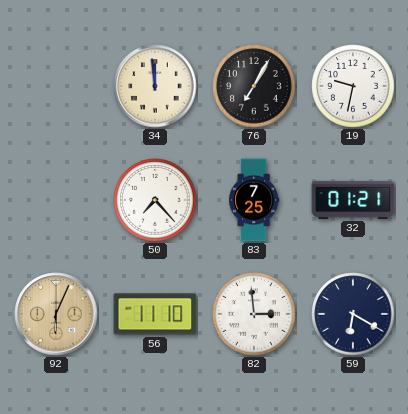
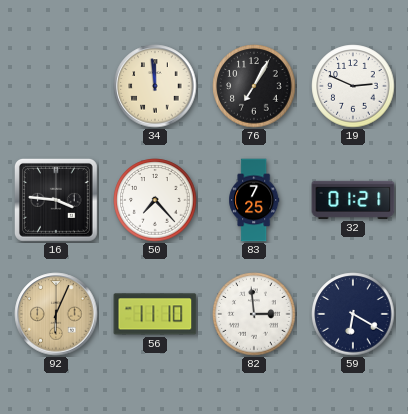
19: 9:32 -> 2:49
16: none -> 3:46
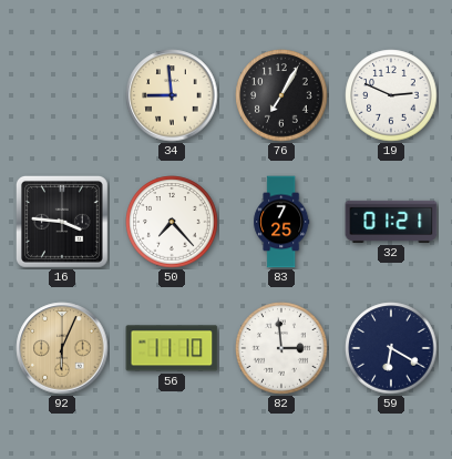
34: 11:59 -> 8:59
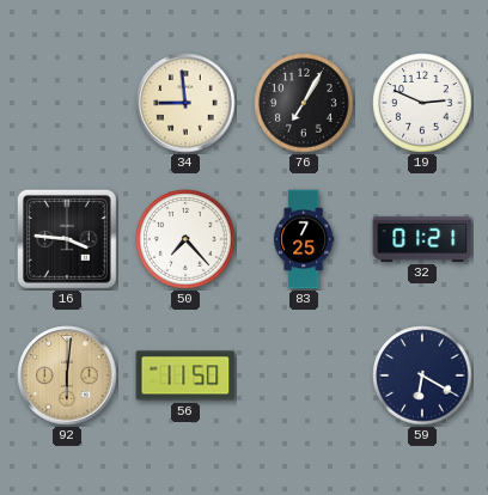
92: 6:04 -> 6:01
56: 11:10 -> 11:50
82: 2:59 -> none
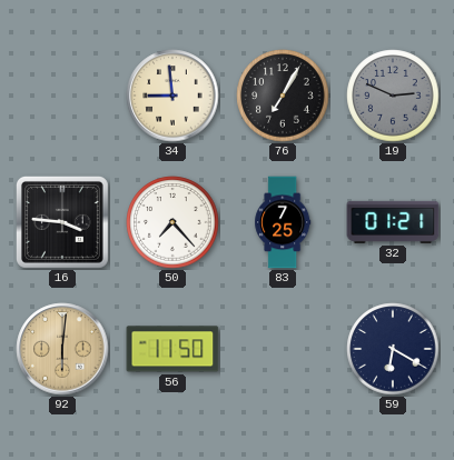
19 dial: white -> grey
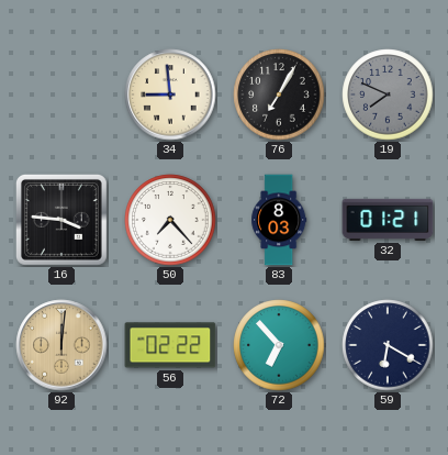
19: 2:49 -> 7:49
83: 7:25 -> 8:03
92: 6:01 -> 12:01
56: 11:50 -> 02:22
72: none -> 6:53
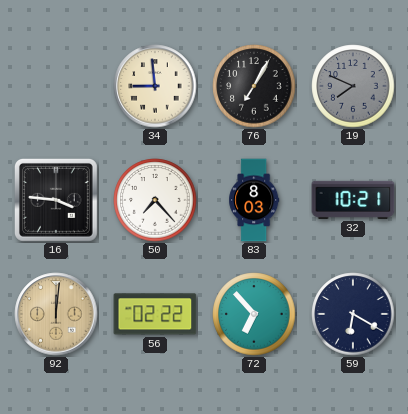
32: 01:21 -> 10:21
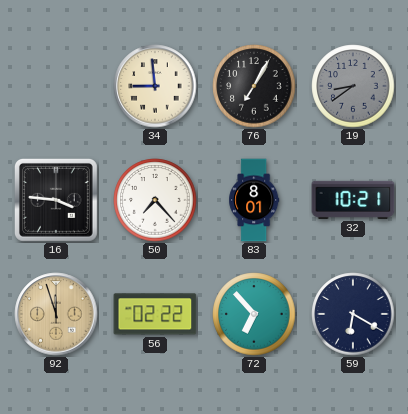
19: 7:49 -> 8:39
83: 8:03 -> 8:01
92: 12:01 -> 11:57
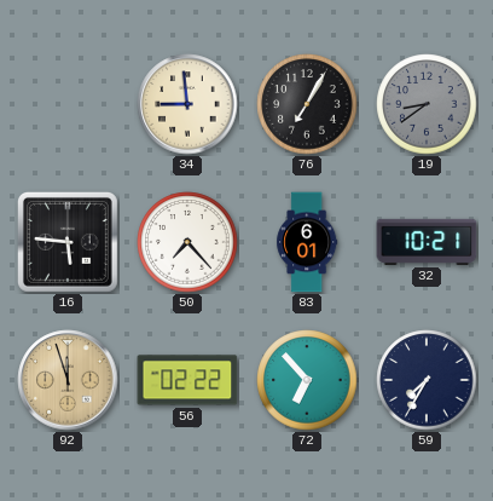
16: 3:46 -> 5:46
83: 8:01 -> 6:01
59: 6:20 -> 7:35
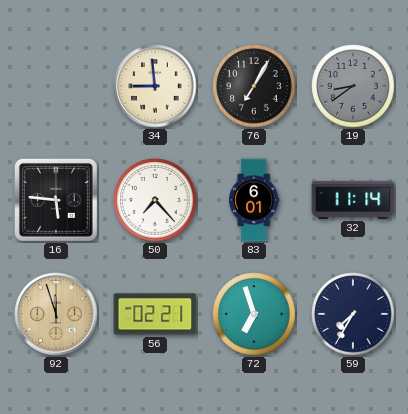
32: 10:21 -> 11:14
56: 02:22 -> 02:21
72: 6:53 -> 6:57
